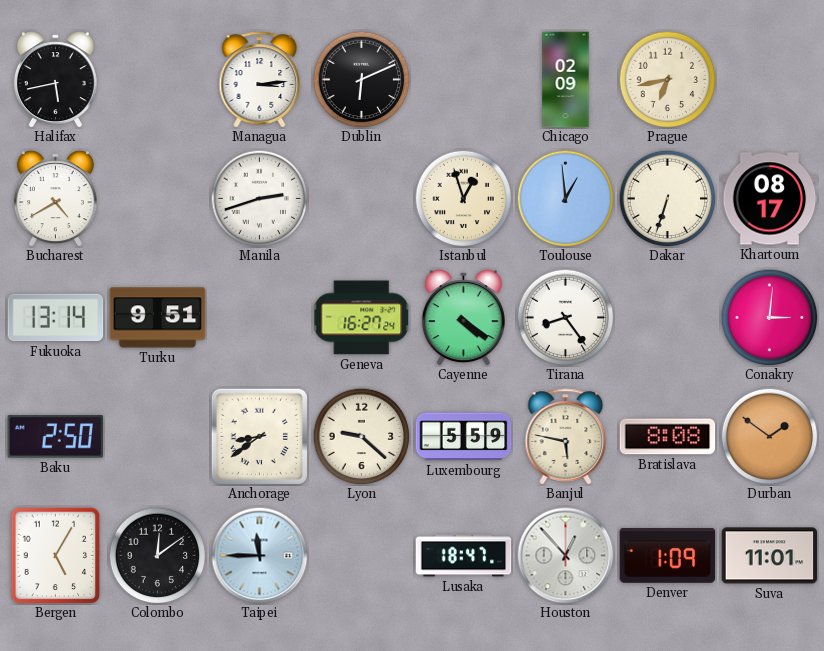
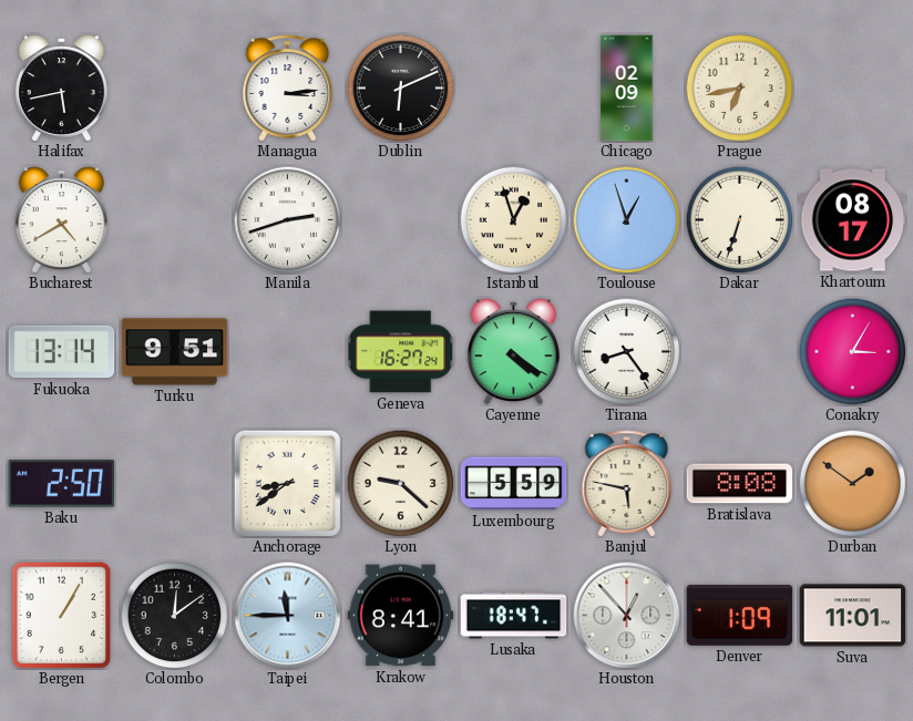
Toulouse: 12:59 -> 12:57
Conakry: 3:01 -> 3:05
Bergen: 5:05 -> 1:05
Krakow: none -> 8:41
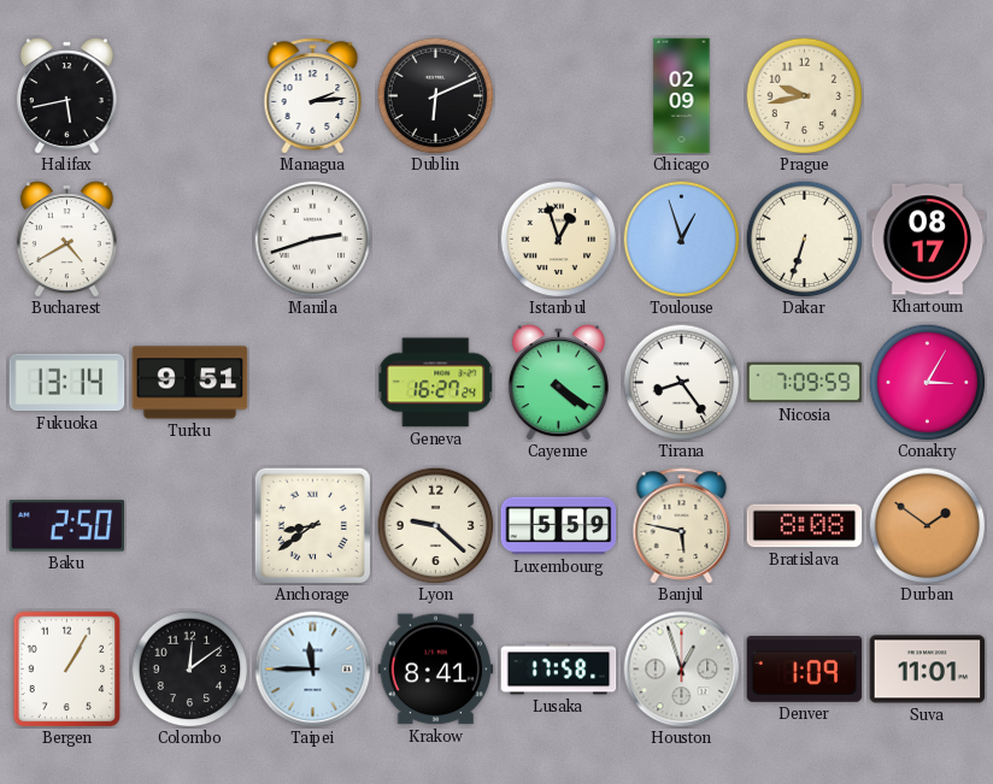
Managua: 3:14 -> 2:14
Prague: 6:43 -> 9:43
Nicosia: none -> 7:09
Lusaka: 18:47 -> 17:58
Houston: 12:53 -> 12:57
